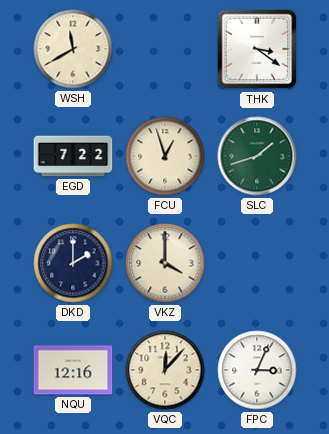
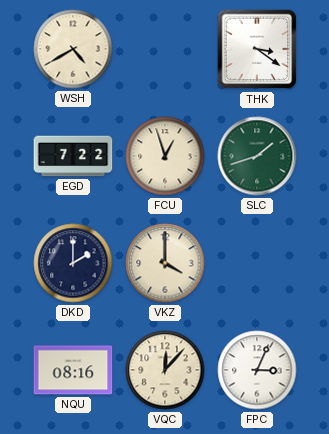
WSH: 11:40 -> 4:40
NQU: 12:16 -> 08:16
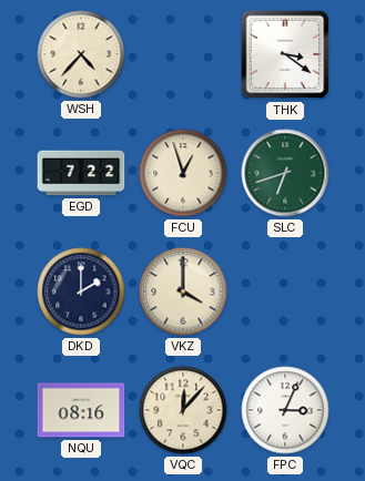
WSH: 4:40 -> 4:37
SLC: 1:42 -> 6:42
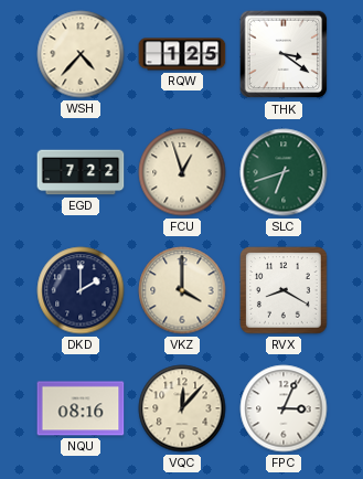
RQW: none -> 1:25
RVX: none -> 8:20
